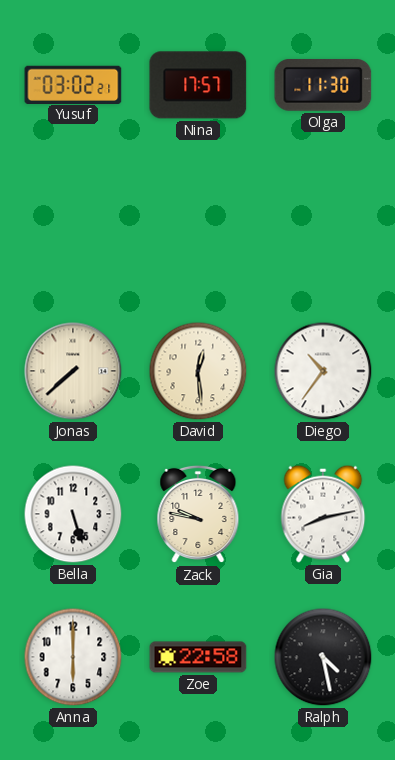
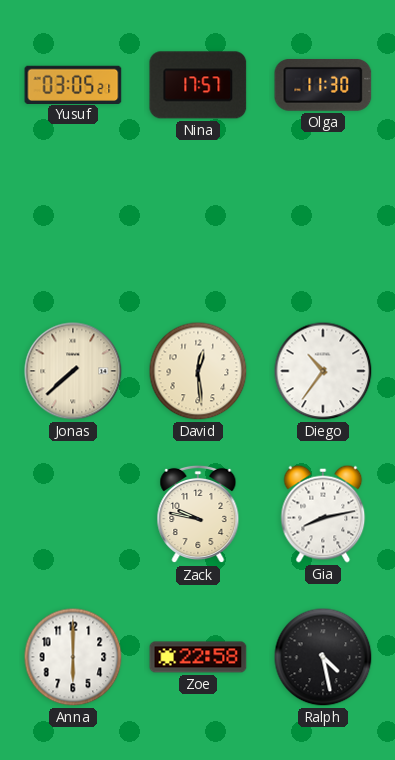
Yusuf: 03:02 -> 03:05
Bella: 5:27 -> none
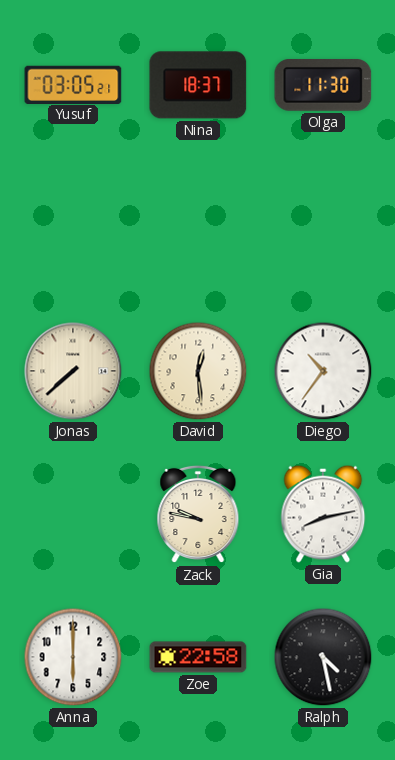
Nina: 17:57 -> 18:37
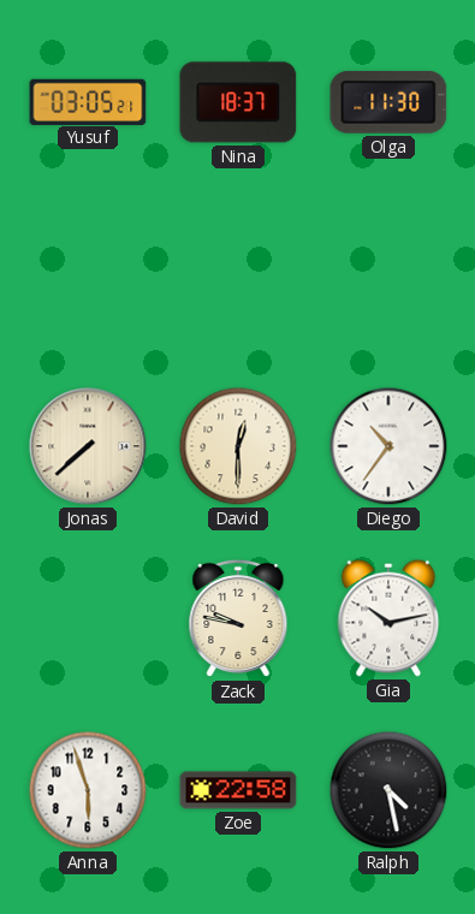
David: 12:29 -> 12:30
Gia: 8:13 -> 10:13
Anna: 6:00 -> 5:57
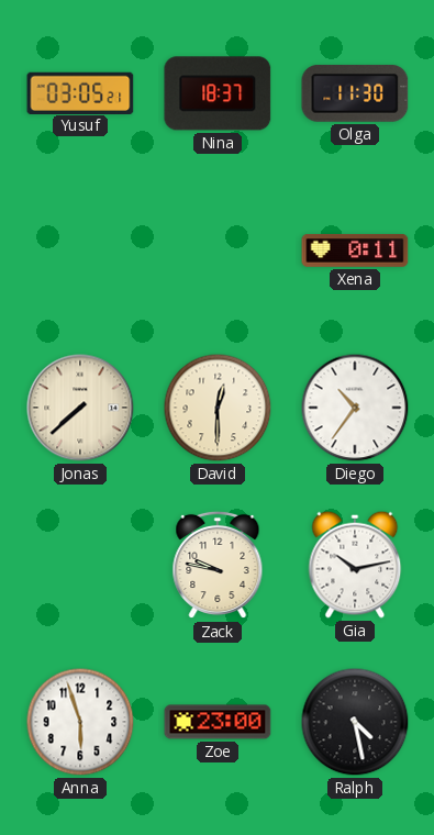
Xena: none -> 0:11
Zoe: 22:58 -> 23:00
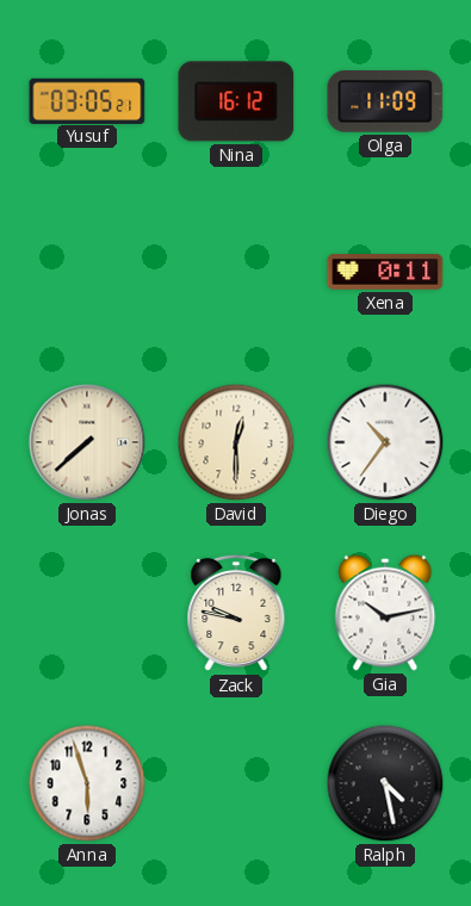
Nina: 18:37 -> 16:12
Olga: 11:30 -> 11:09
Zoe: 23:00 -> none
